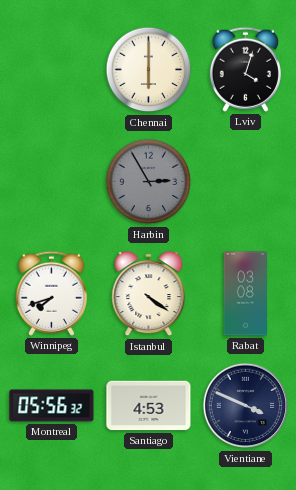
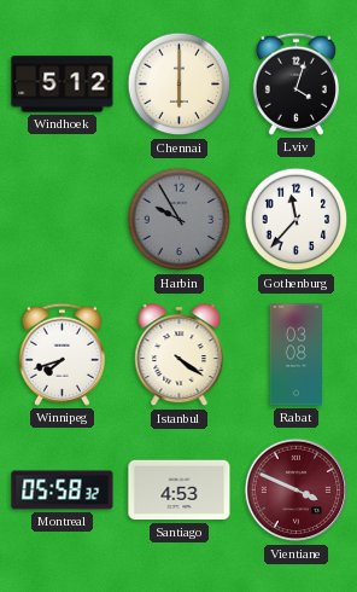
Windhoek: none -> 5:12
Harbin: 2:55 -> 9:55
Gothenburg: none -> 11:37
Montreal: 05:56 -> 05:58
Vientiane dial: navy -> burgundy
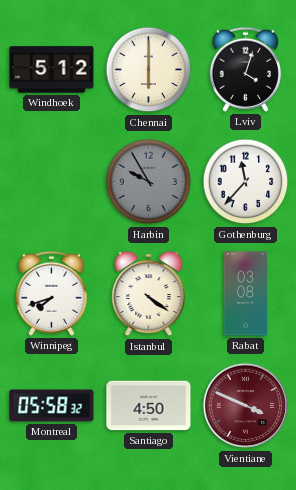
Santiago: 4:53 -> 4:50
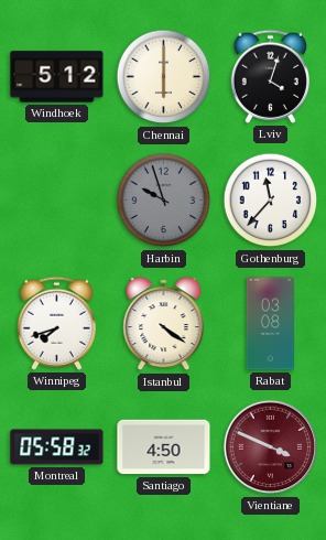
Harbin: 9:55 -> 9:57
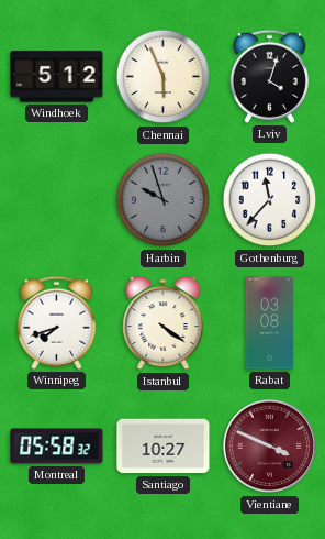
Chennai: 6:00 -> 5:56
Santiago: 4:50 -> 10:27
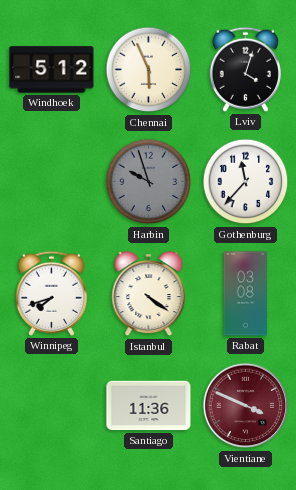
Montreal: 05:58 -> none
Santiago: 10:27 -> 11:36
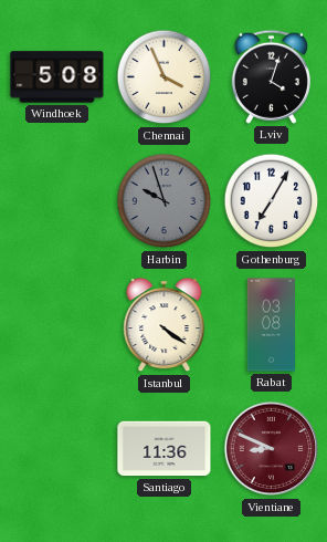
Windhoek: 5:12 -> 5:08
Chennai: 5:56 -> 3:56
Gothenburg: 11:37 -> 7:05
Winnipeg: 7:42 -> none
Vientiane: 3:49 -> 8:49
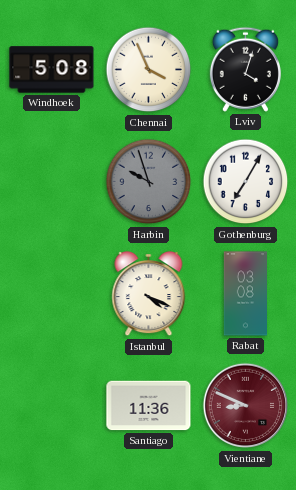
Istanbul: 4:21 -> 4:19
